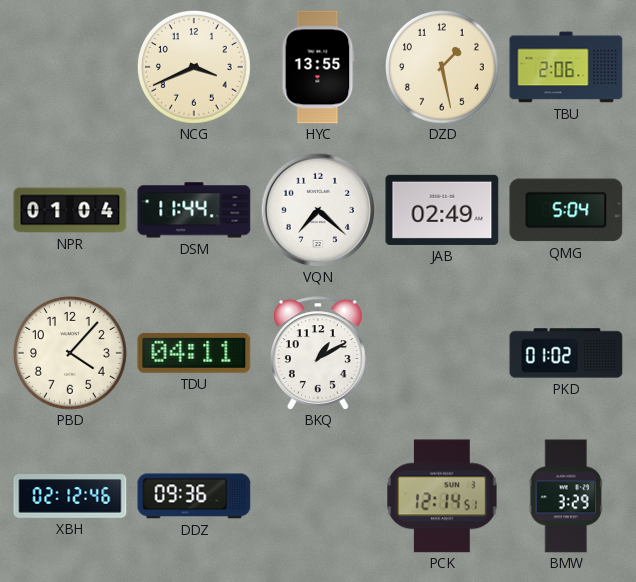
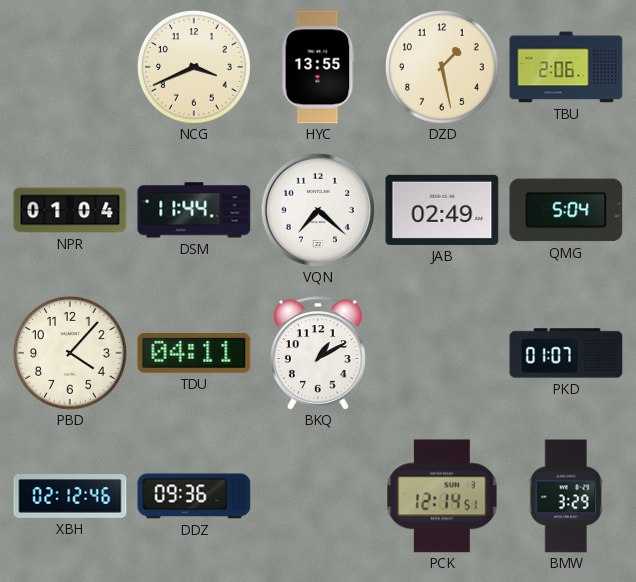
PKD: 01:02 -> 01:07
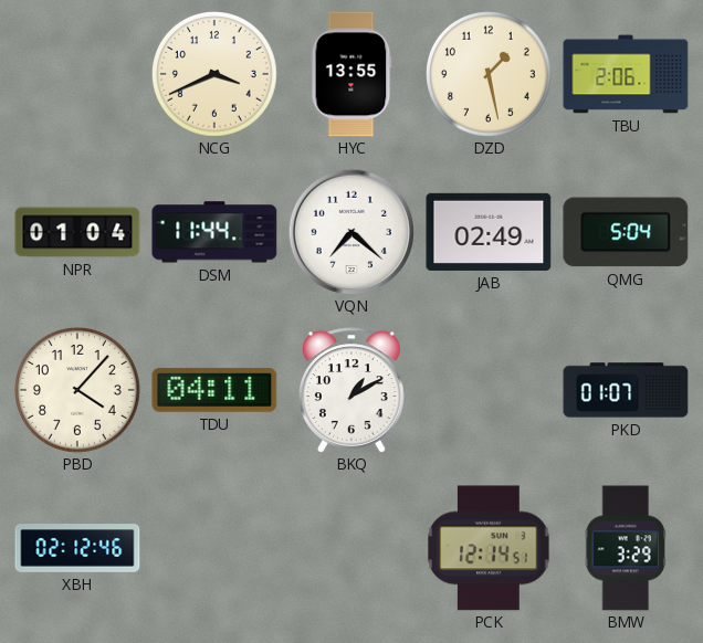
DDZ: 09:36 -> none
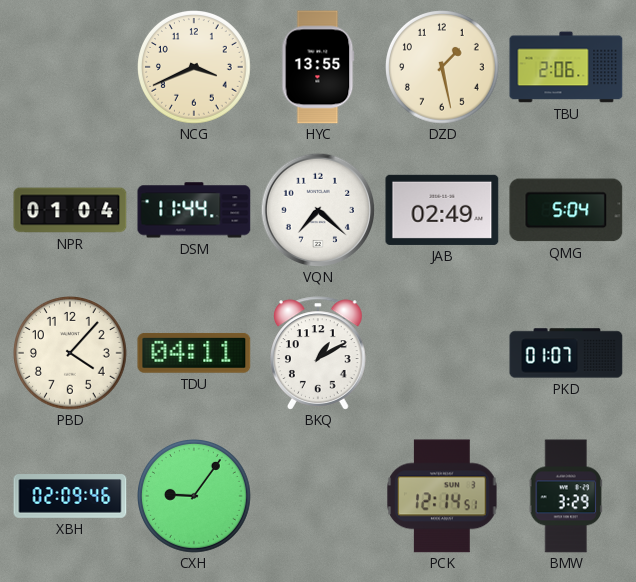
XBH: 02:12 -> 02:09
CXH: none -> 9:06
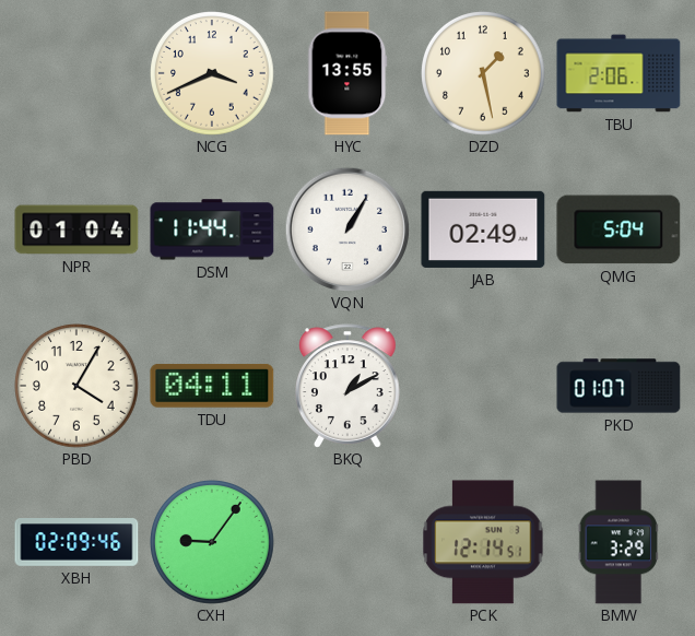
VQN: 7:22 -> 1:05
PBD: 4:07 -> 4:05
